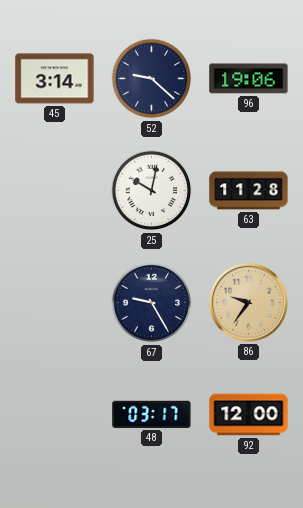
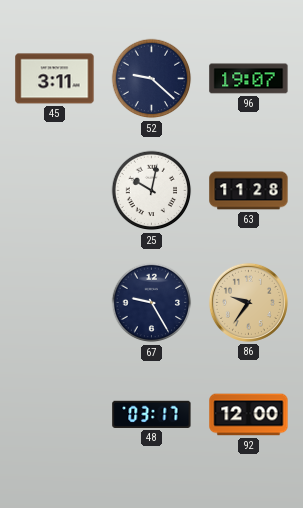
45: 3:14 -> 3:11
96: 19:06 -> 19:07
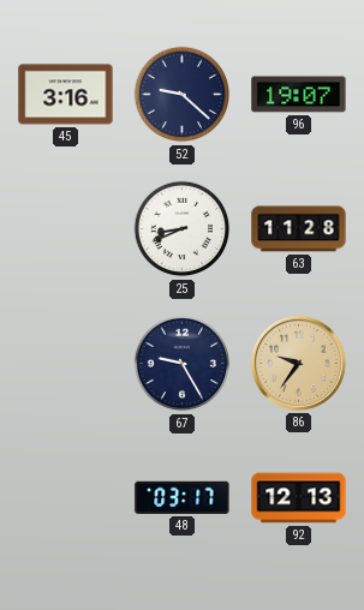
45: 3:11 -> 3:16
25: 10:02 -> 8:41
92: 12:00 -> 12:13
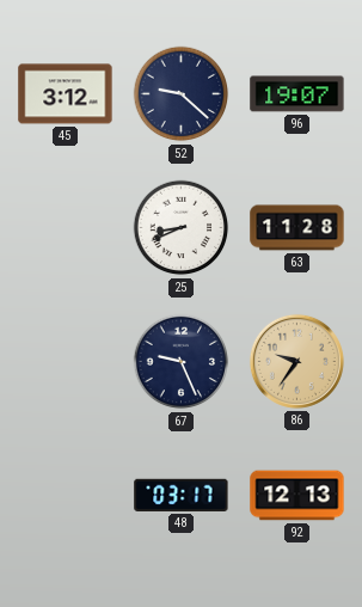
45: 3:16 -> 3:12
67: 9:25 -> 9:26
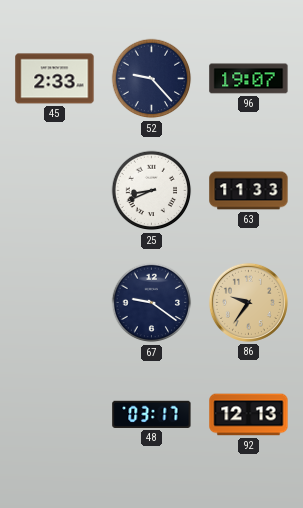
45: 3:12 -> 2:33
52: 9:22 -> 9:23
63: 11:28 -> 11:33
67: 9:26 -> 9:21
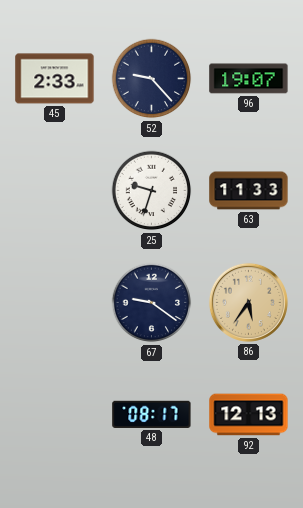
25: 8:41 -> 9:33
86: 9:36 -> 5:36
48: 03:17 -> 08:17
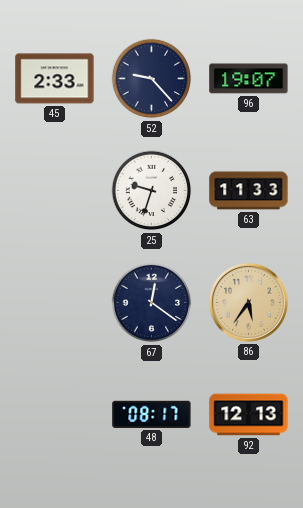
67: 9:21 -> 12:21
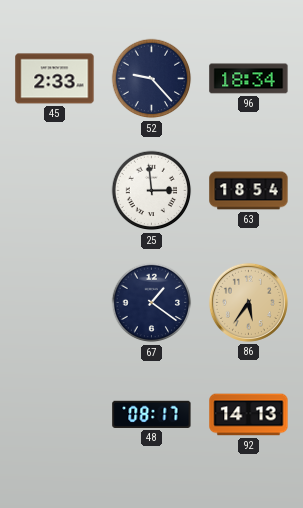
96: 19:07 -> 18:34
25: 9:33 -> 2:59
63: 11:33 -> 18:54
67: 12:21 -> 1:21
92: 12:13 -> 14:13
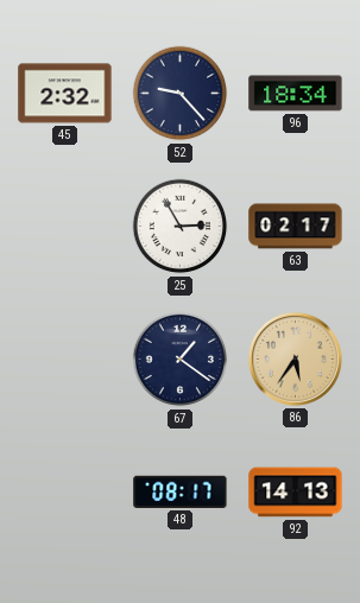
45: 2:33 -> 2:32
25: 2:59 -> 2:55
63: 18:54 -> 02:17
